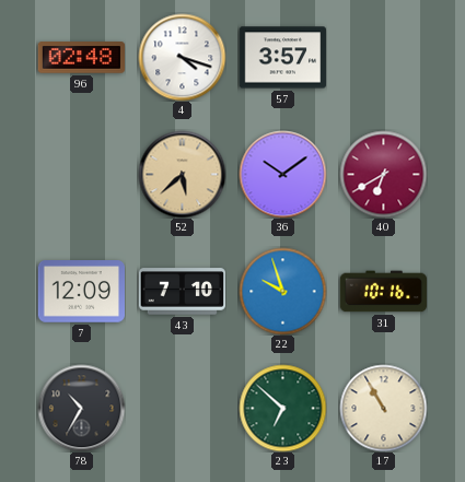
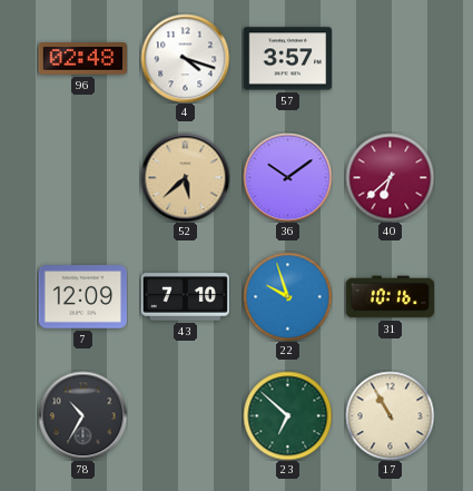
40: 6:40 -> 6:38
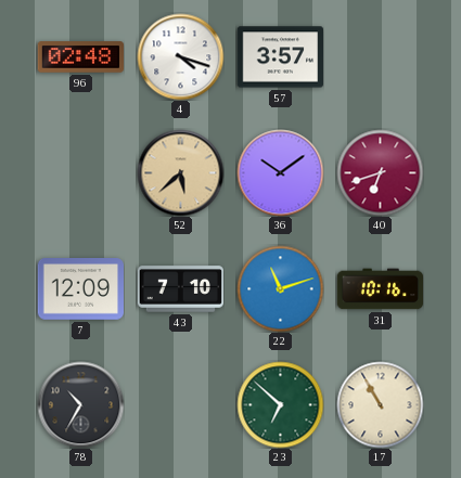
40: 6:38 -> 6:42
22: 9:57 -> 11:12
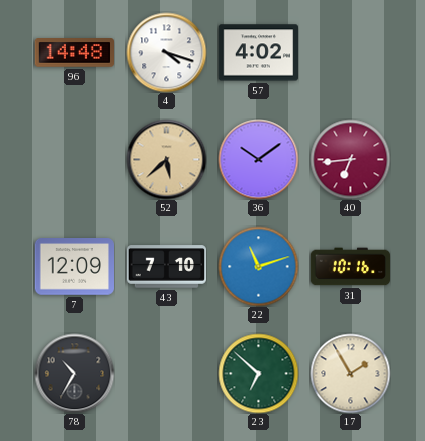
96: 02:48 -> 14:48
57: 3:57 -> 4:02
40: 6:42 -> 6:44
17: 10:55 -> 1:55
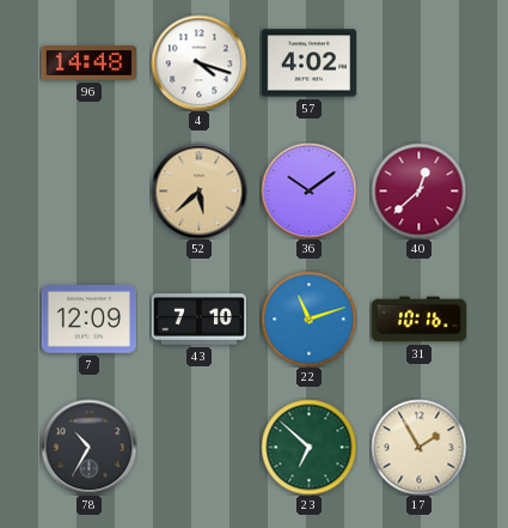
40: 6:44 -> 12:38
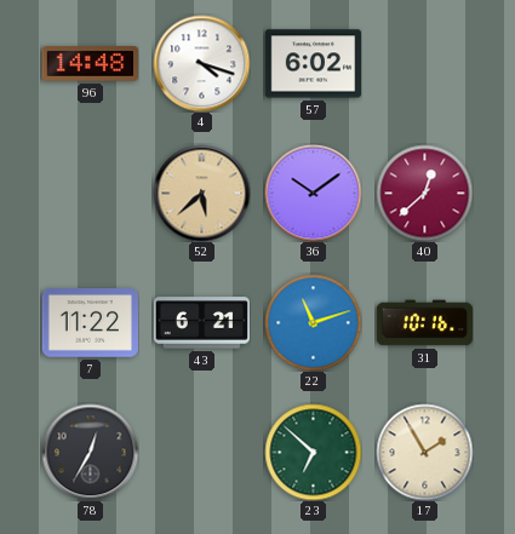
57: 4:02 -> 6:02
7: 12:09 -> 11:22
43: 7:10 -> 6:21
78: 10:35 -> 12:35
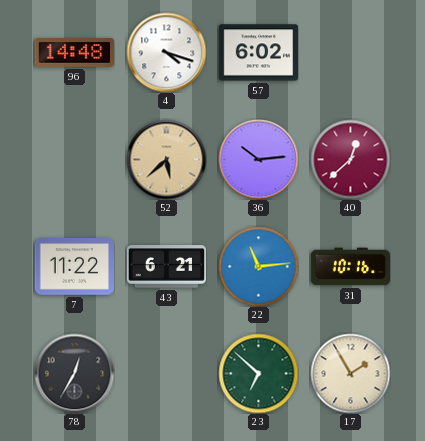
36: 10:09 -> 10:14
22: 11:12 -> 11:14
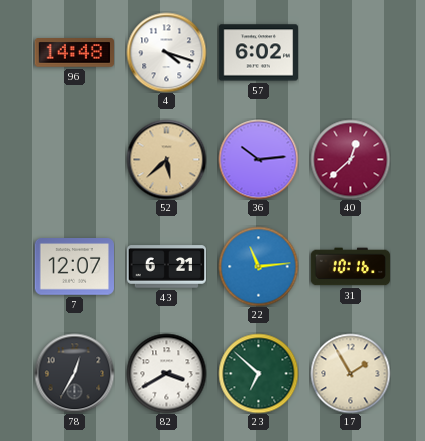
7: 11:22 -> 12:07
82: none -> 3:40
